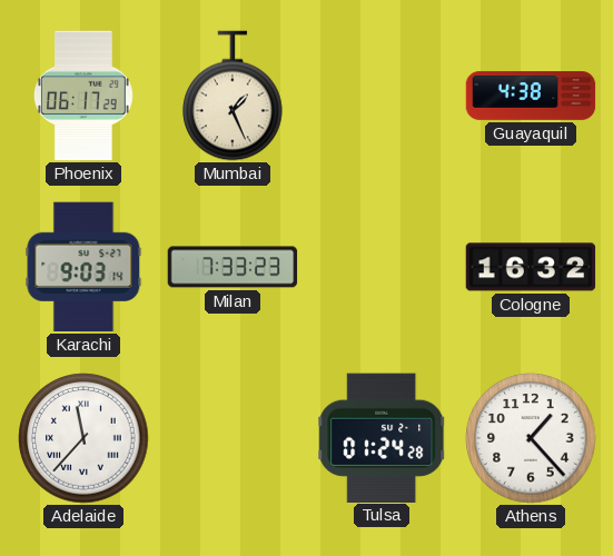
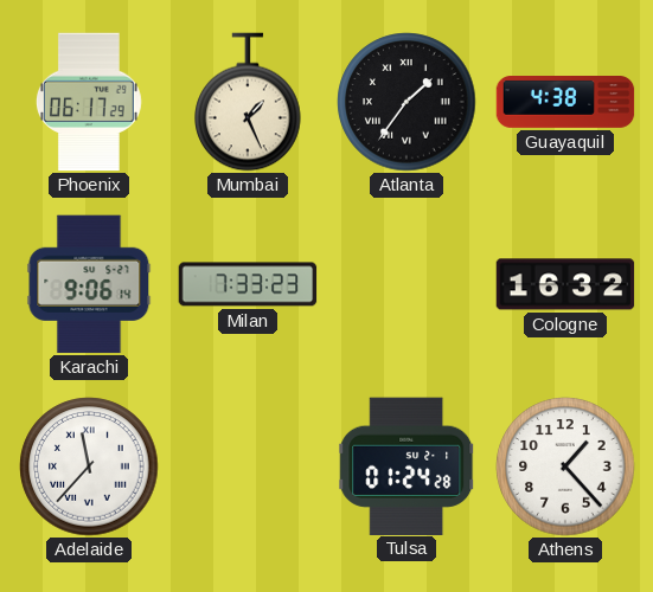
Atlanta: none -> 1:36
Karachi: 9:03 -> 9:06
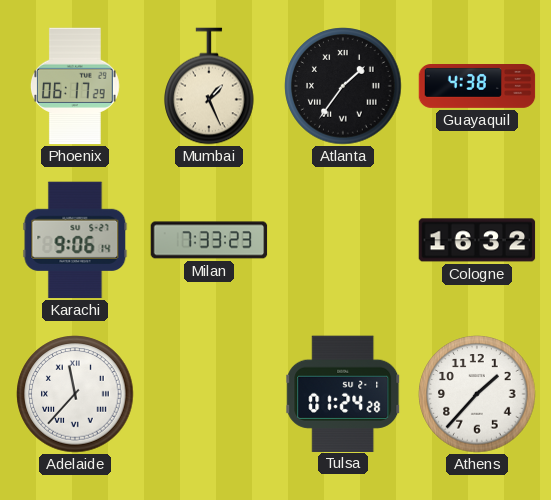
Athens: 1:23 -> 1:37
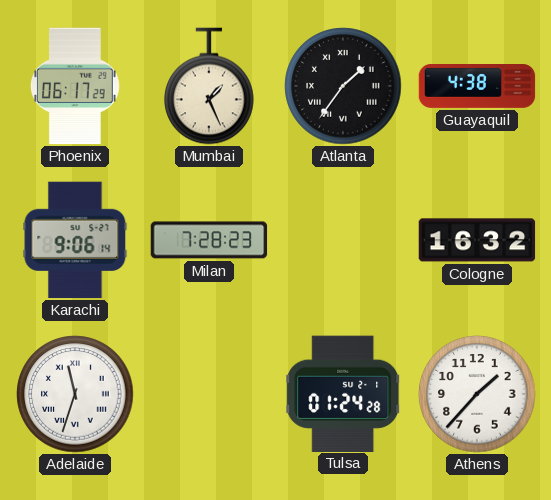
Milan: 7:33 -> 7:28
Adelaide: 11:37 -> 11:33
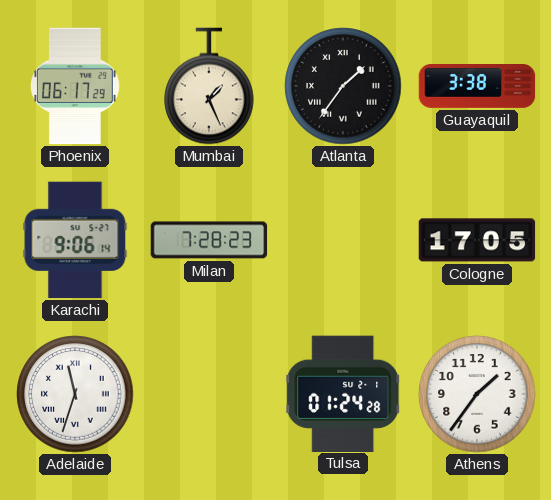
Guayaquil: 4:38 -> 3:38
Cologne: 16:32 -> 17:05
Athens: 1:37 -> 1:36
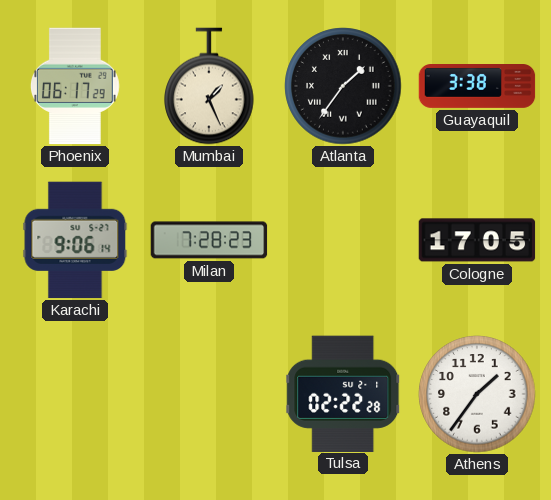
Adelaide: 11:33 -> none
Tulsa: 01:24 -> 02:22
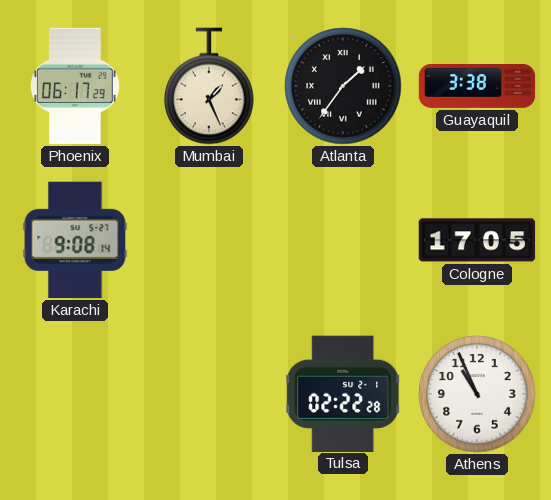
Karachi: 9:06 -> 9:08
Milan: 7:28 -> none
Athens: 1:36 -> 10:56
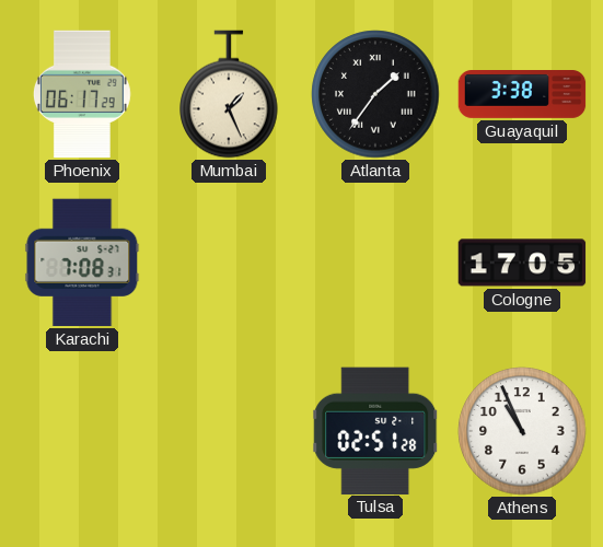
Karachi: 9:08 -> 7:08
Tulsa: 02:22 -> 02:51
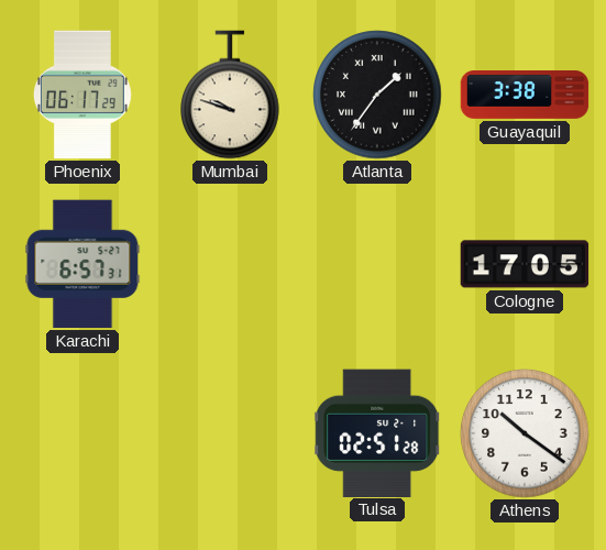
Mumbai: 1:26 -> 9:48
Karachi: 7:08 -> 6:57
Athens: 10:56 -> 10:21
